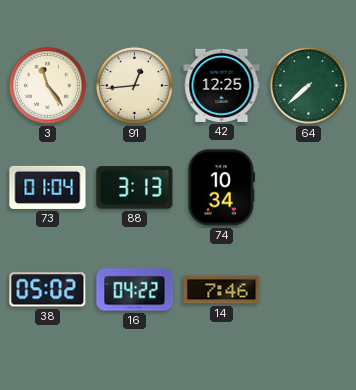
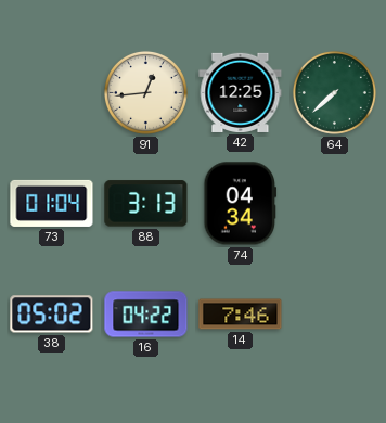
3: 11:24 -> none
74: 10:34 -> 04:34
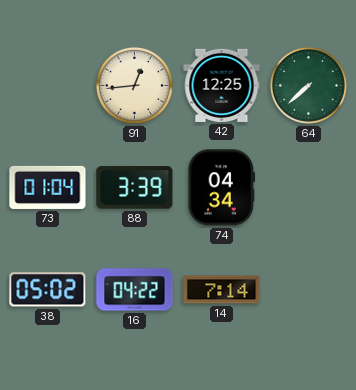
88: 3:13 -> 3:39
14: 7:46 -> 7:14
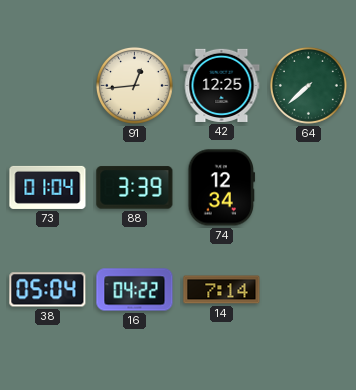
74: 04:34 -> 12:34
38: 05:02 -> 05:04
